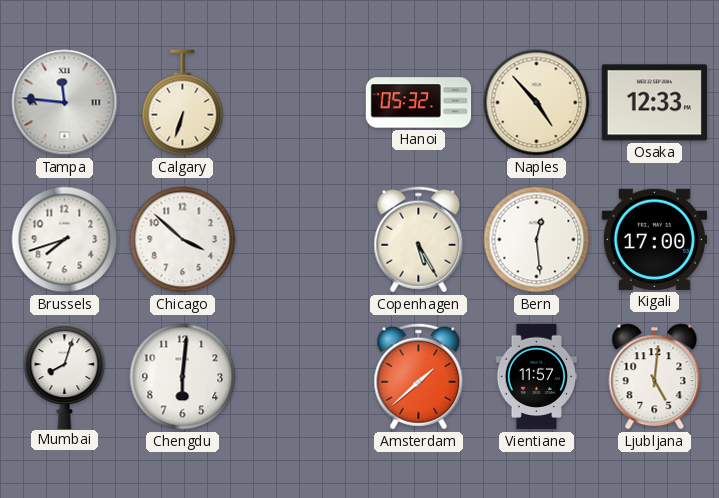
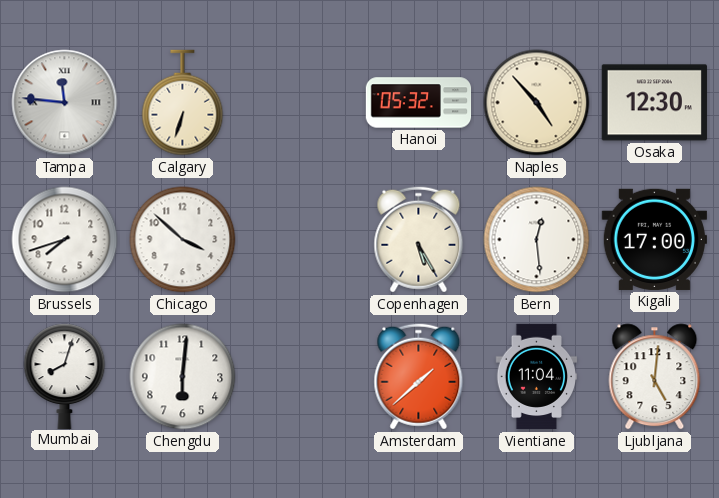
Osaka: 12:33 -> 12:30
Vientiane: 11:57 -> 11:04
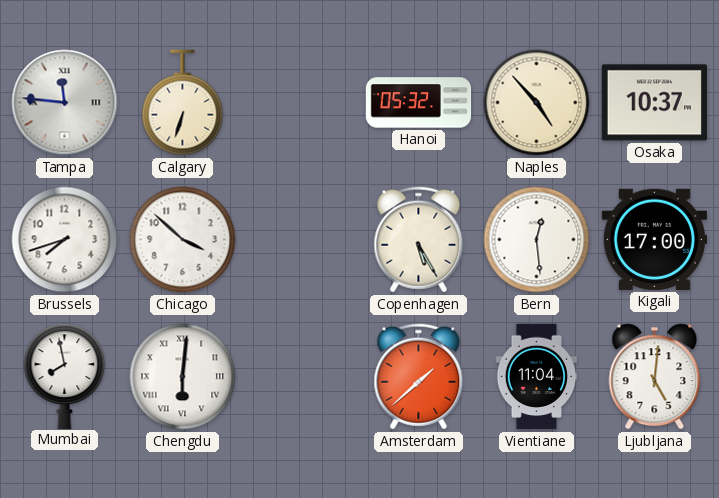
Osaka: 12:30 -> 10:37
Mumbai: 8:03 -> 7:58
Chengdu numerals: Arabic -> Roman
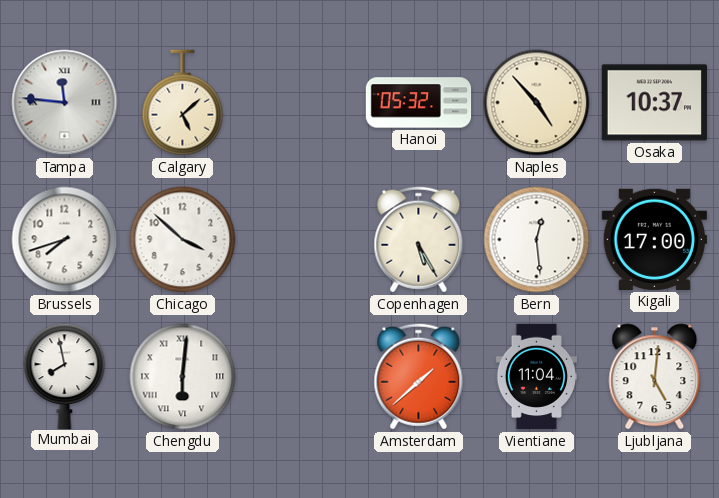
Calgary: 6:33 -> 5:08
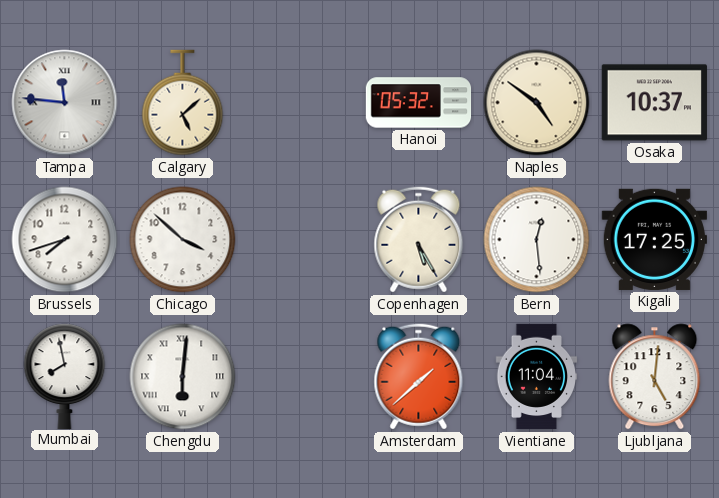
Naples: 4:53 -> 4:51
Kigali: 17:00 -> 17:25
